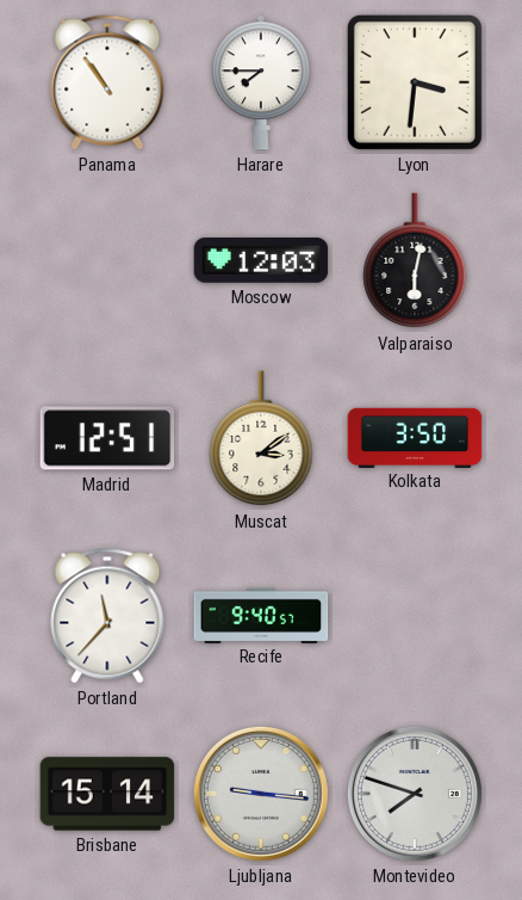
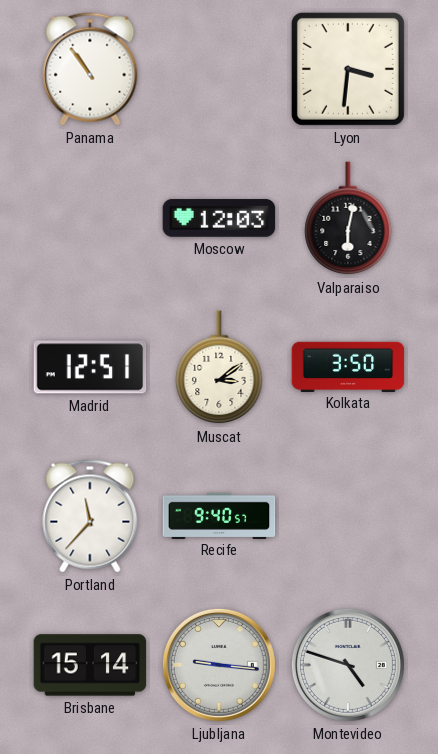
Harare: 7:45 -> none
Montevideo: 7:48 -> 4:48
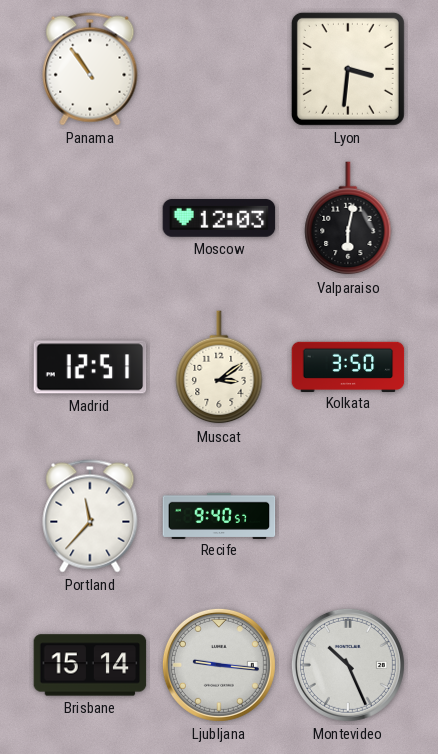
Montevideo: 4:48 -> 10:26
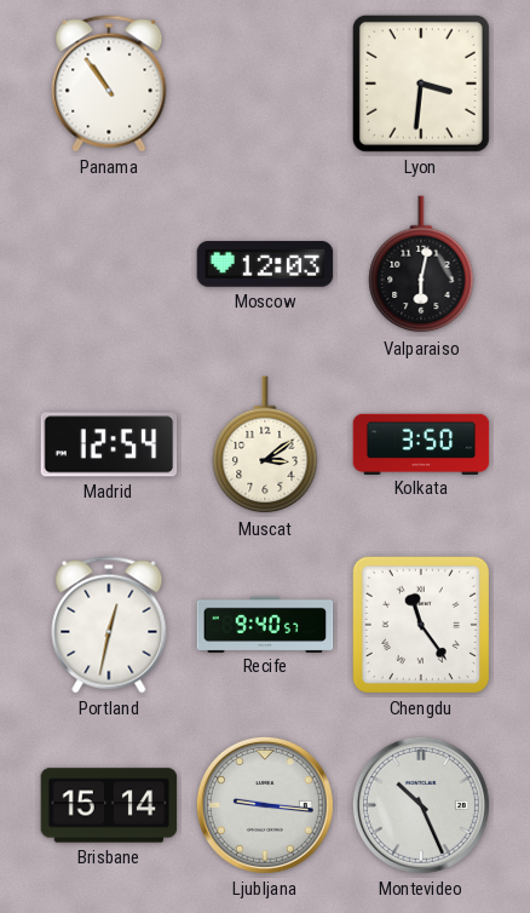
Madrid: 12:51 -> 12:54
Portland: 11:37 -> 12:32
Chengdu: none -> 11:24
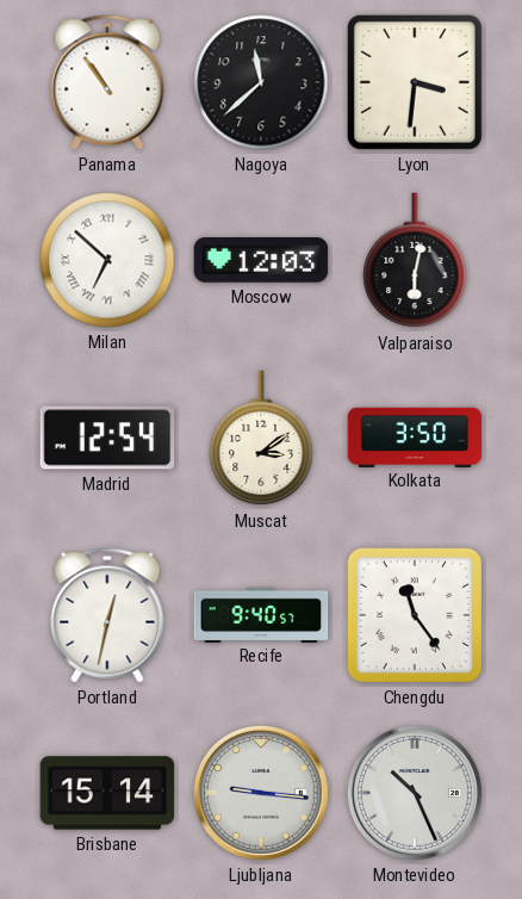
Nagoya: none -> 11:38
Milan: none -> 6:52
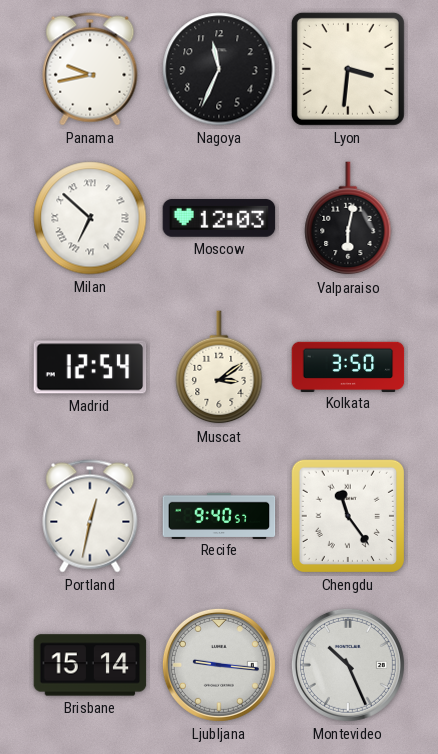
Panama: 10:54 -> 9:43
Nagoya: 11:38 -> 11:34
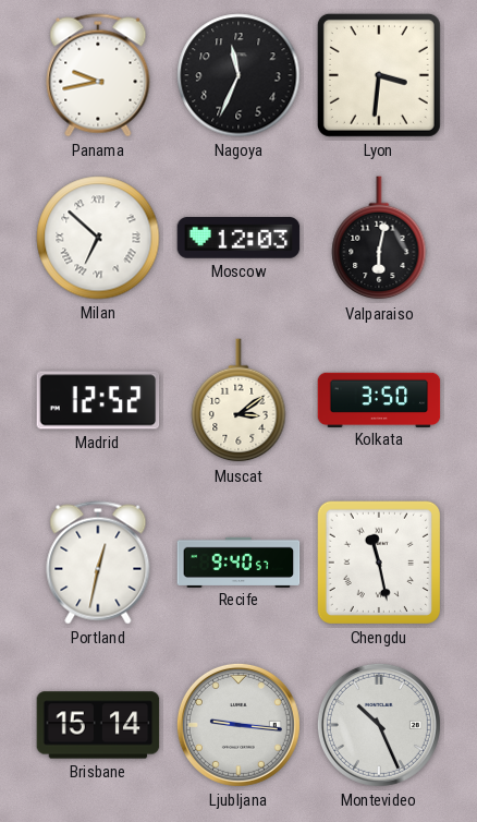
Madrid: 12:54 -> 12:52
Chengdu: 11:24 -> 11:28
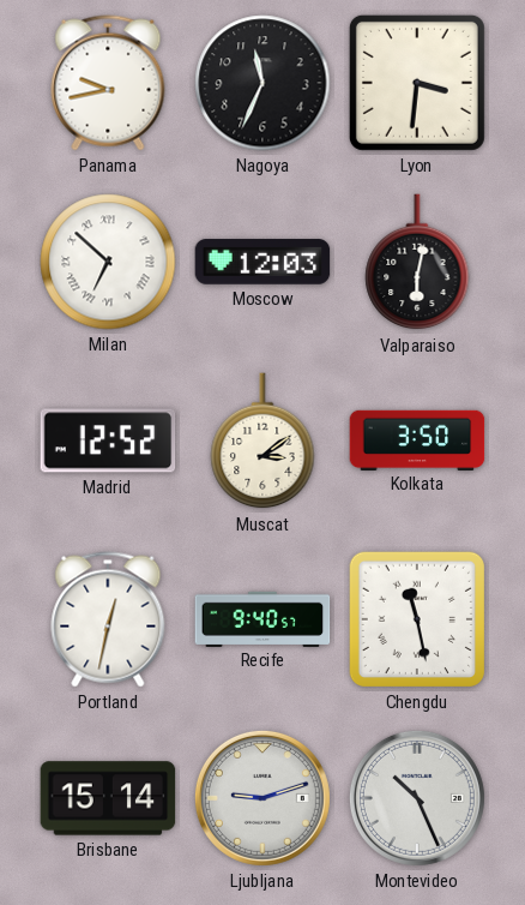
Ljubljana: 9:16 -> 9:12
